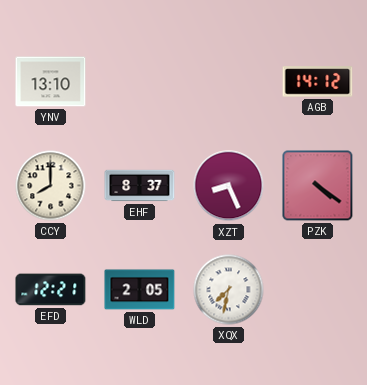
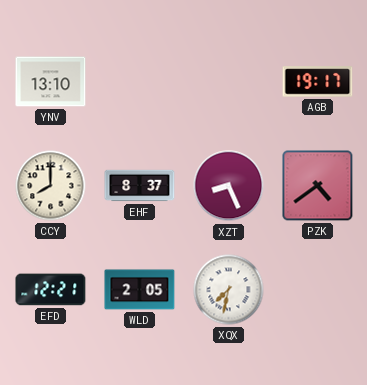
AGB: 14:12 -> 19:17
PZK: 4:21 -> 4:39
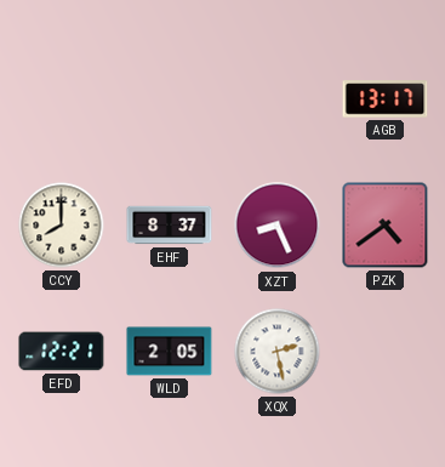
YNV: 13:10 -> none
AGB: 19:17 -> 13:17
XQX: 7:32 -> 2:28
